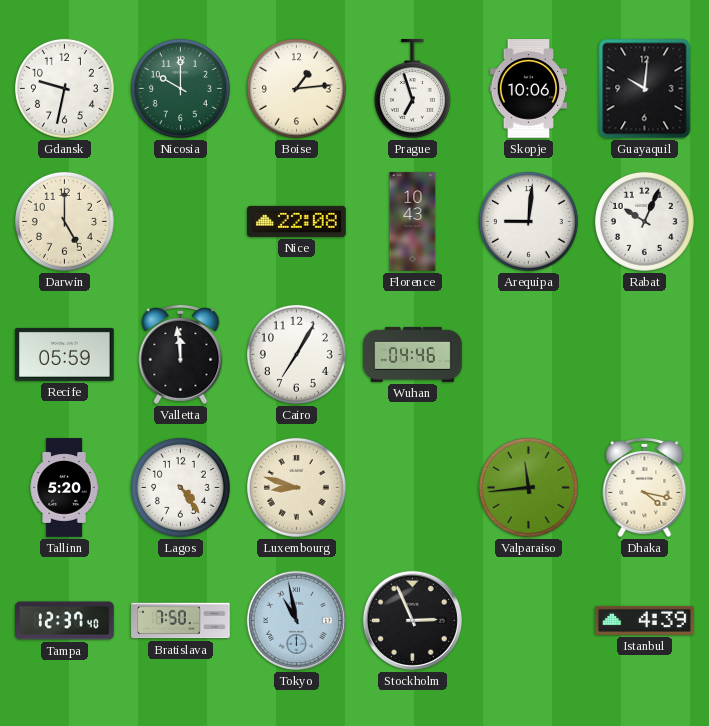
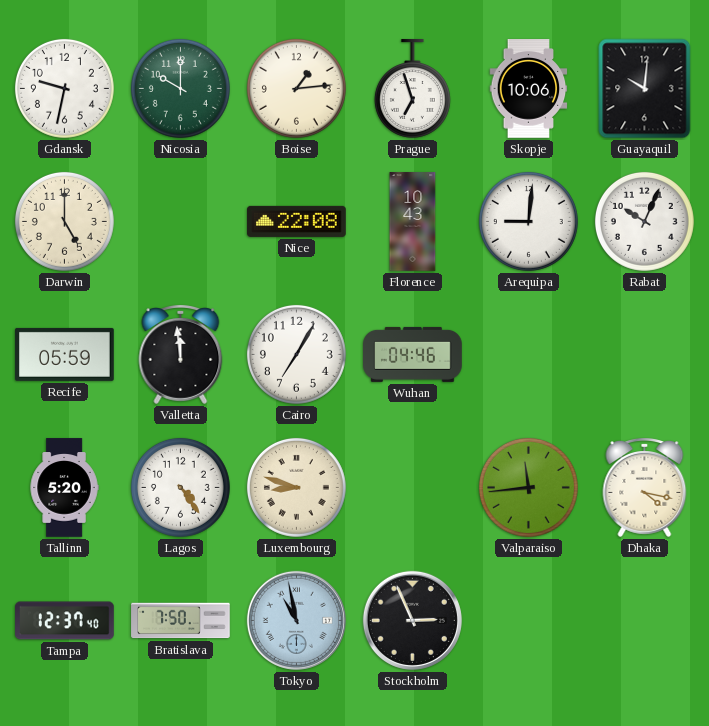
Istanbul: 4:39 -> none
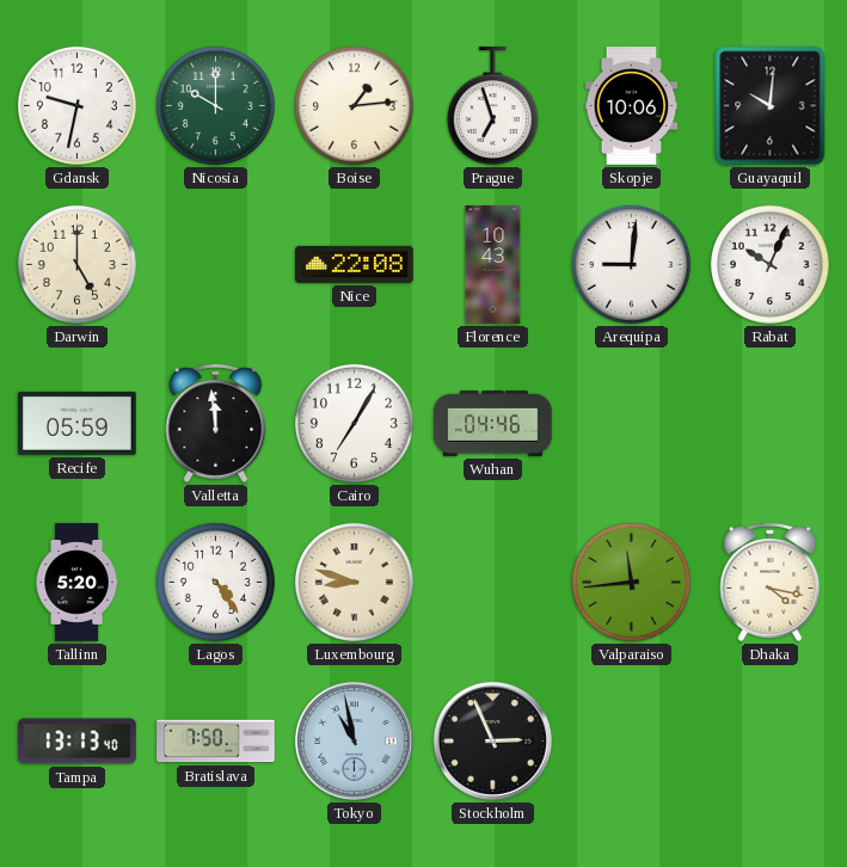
Tampa: 12:37 -> 13:13
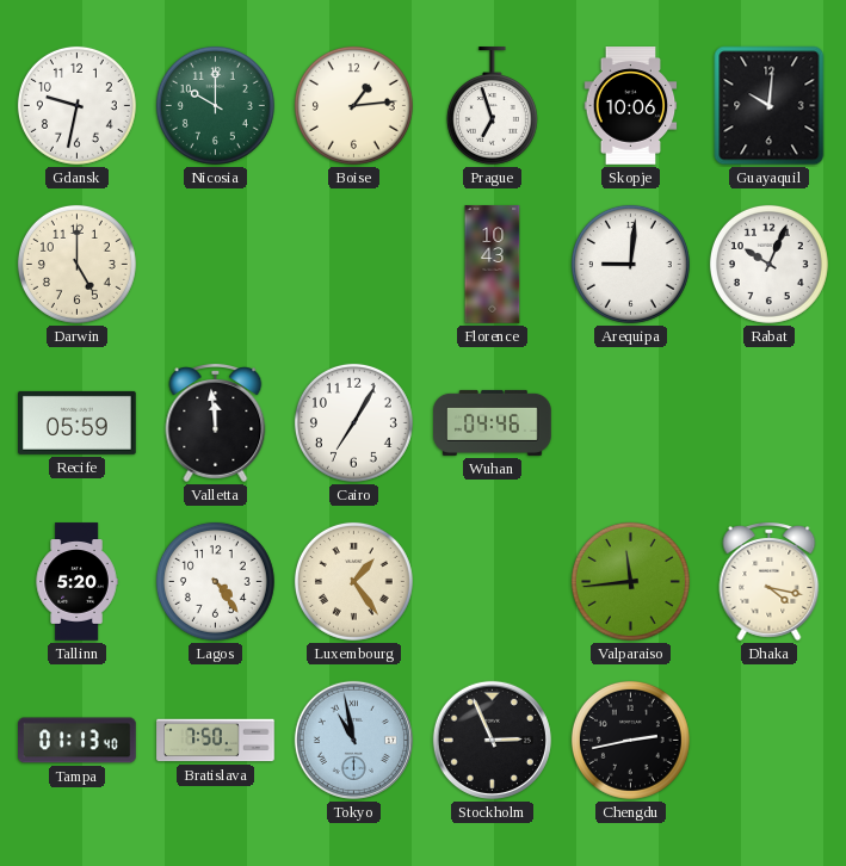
Nice: 22:08 -> none
Luxembourg: 8:48 -> 1:24
Tampa: 13:13 -> 01:13
Chengdu: none -> 2:43
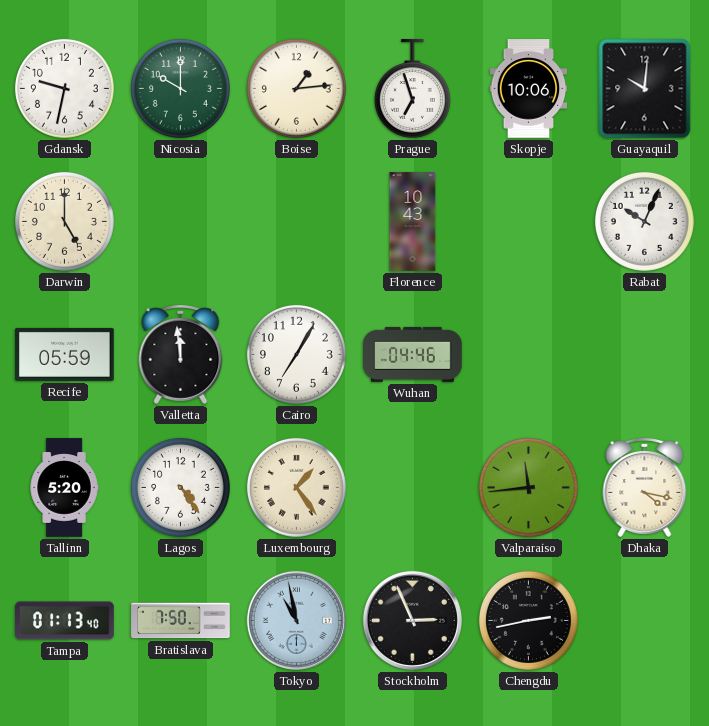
Arequipa: 9:01 -> none
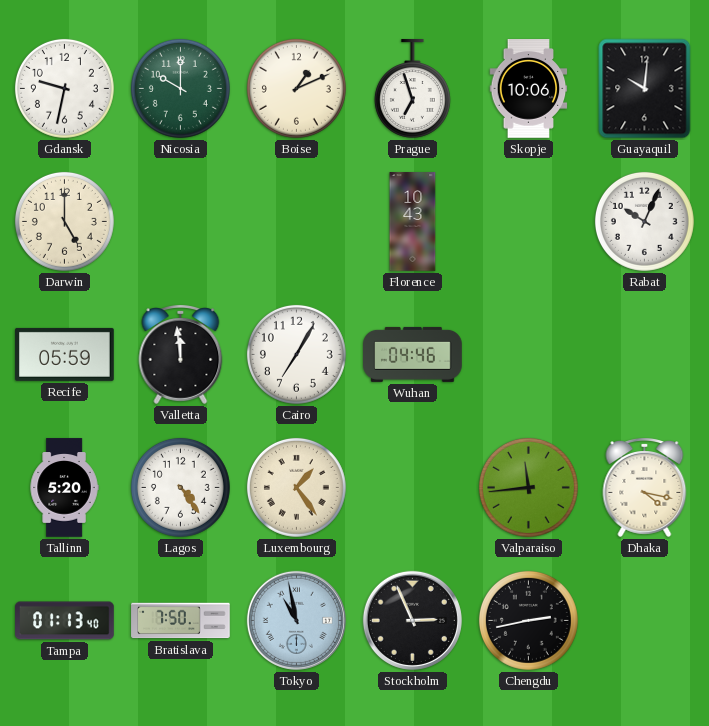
Boise: 1:14 -> 1:11
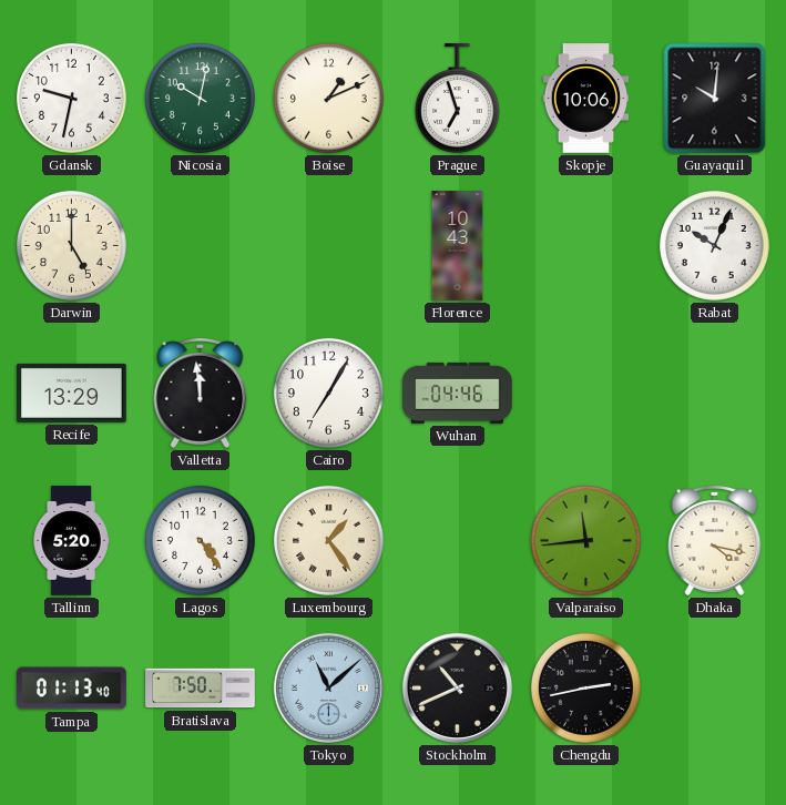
Nicosia: 10:00 -> 10:02
Recife: 05:59 -> 13:29
Tokyo: 10:58 -> 11:08
Stockholm: 2:56 -> 10:41
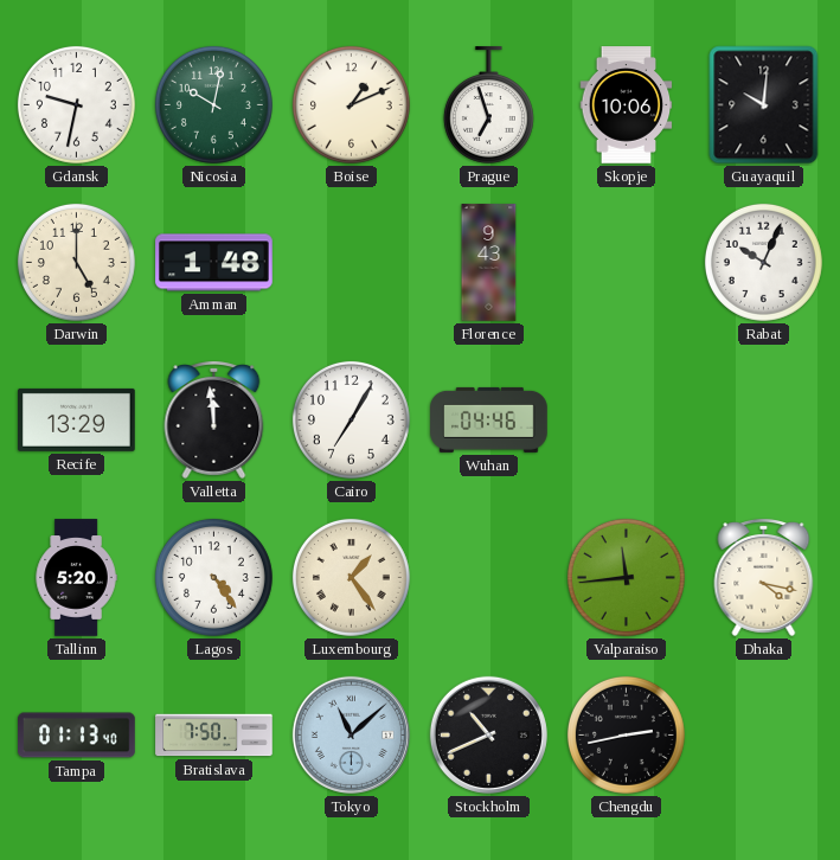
Amman: none -> 1:48
Florence: 10:43 -> 9:43
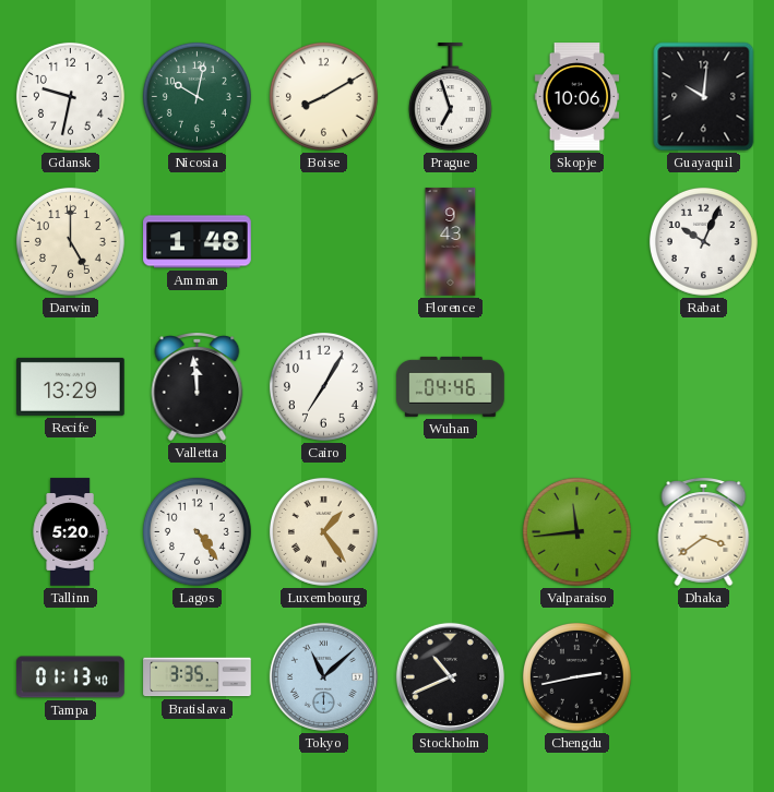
Boise: 1:11 -> 8:10
Dhaka: 4:17 -> 3:39
Bratislava: 7:50 -> 3:35
